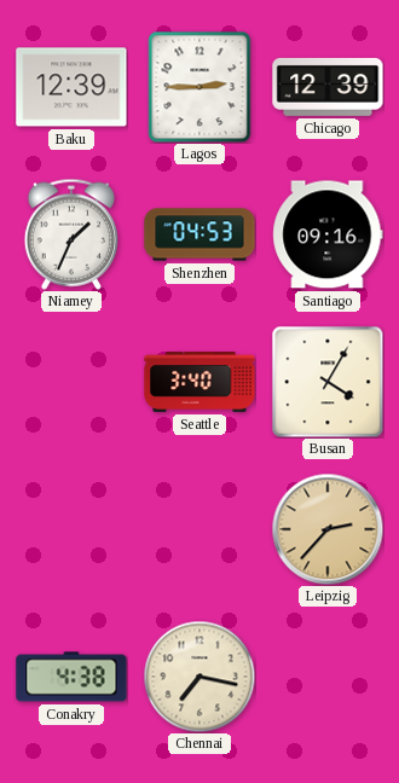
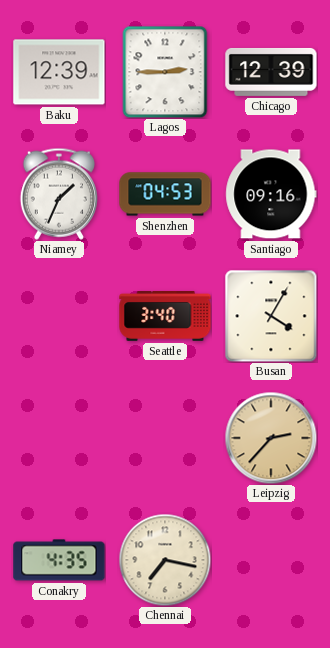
Conakry: 4:38 -> 4:35
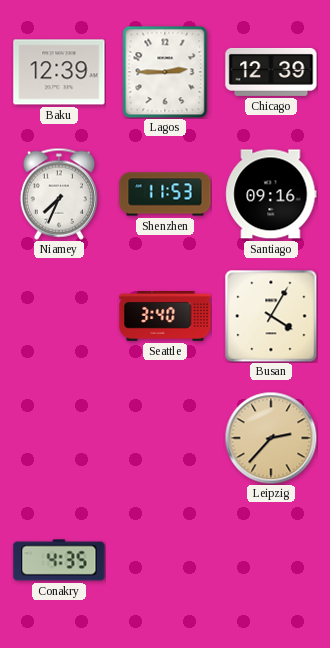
Niamey: 1:34 -> 7:34
Shenzhen: 04:53 -> 11:53
Chennai: 7:17 -> none
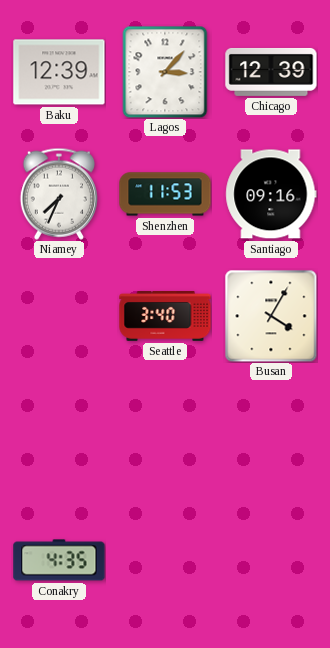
Lagos: 2:45 -> 3:07
Leipzig: 2:37 -> none
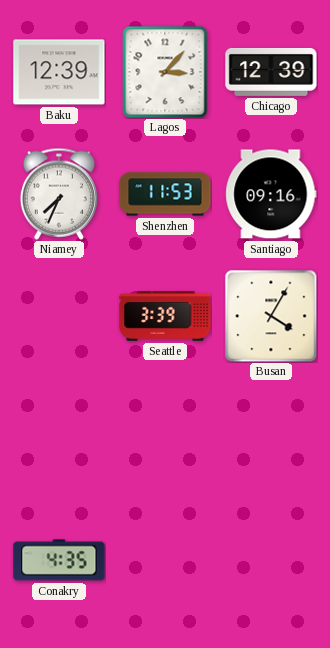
Seattle: 3:40 -> 3:39
